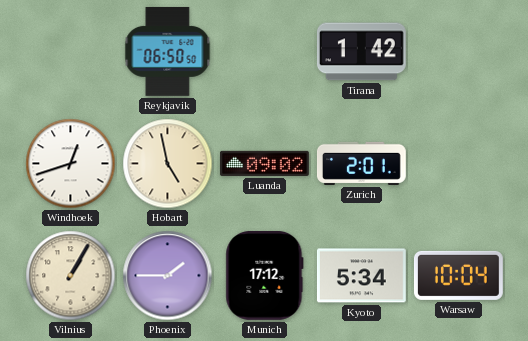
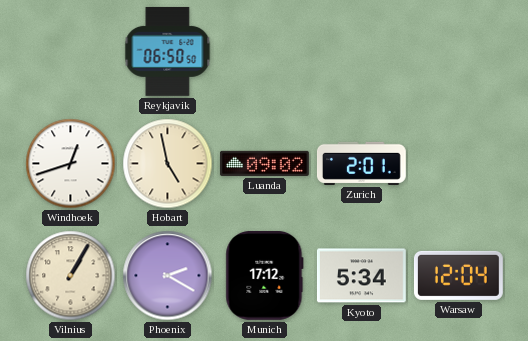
Tirana: 1:42 -> none
Phoenix: 1:45 -> 2:20
Warsaw: 10:04 -> 12:04
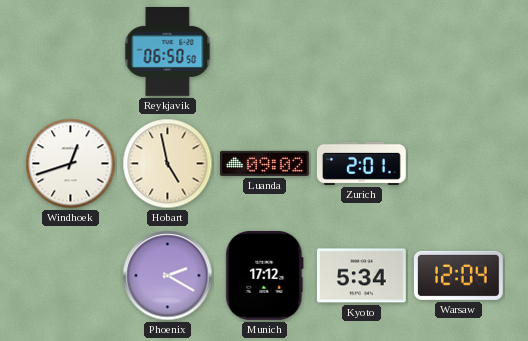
Vilnius: 1:05 -> none
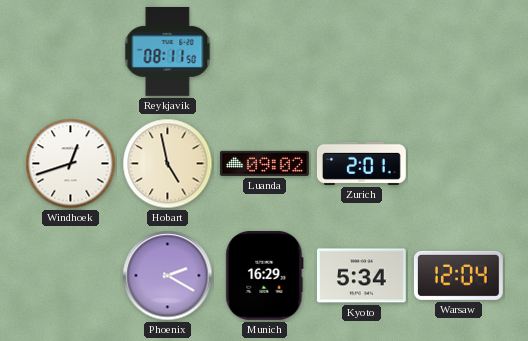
Reykjavik: 06:50 -> 08:11
Munich: 17:12 -> 16:29
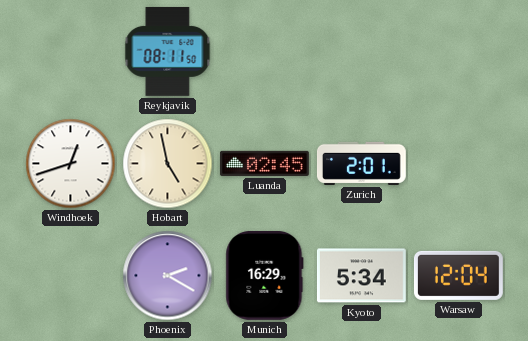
Luanda: 09:02 -> 02:45
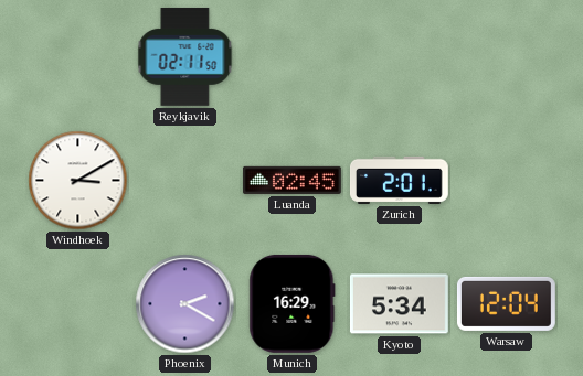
Reykjavik: 08:11 -> 02:11
Windhoek: 12:42 -> 3:10
Hobart: 4:58 -> none
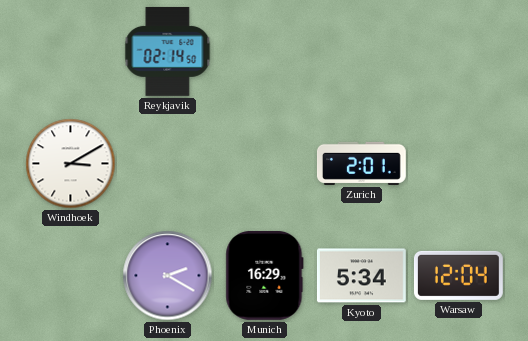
Reykjavik: 02:11 -> 02:14
Luanda: 02:45 -> none
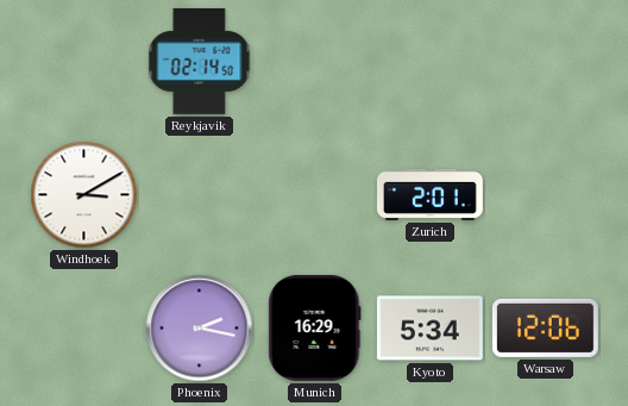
Phoenix: 2:20 -> 2:17
Warsaw: 12:04 -> 12:06
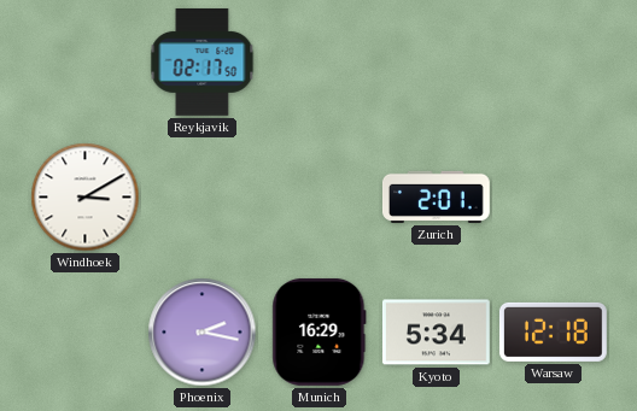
Reykjavik: 02:14 -> 02:17
Warsaw: 12:06 -> 12:18
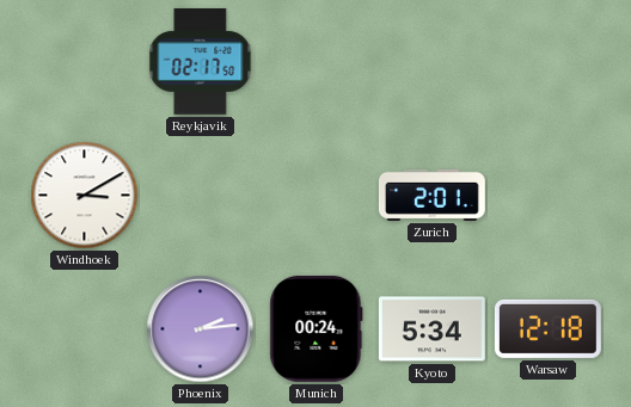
Phoenix: 2:17 -> 2:14
Munich: 16:29 -> 00:24
